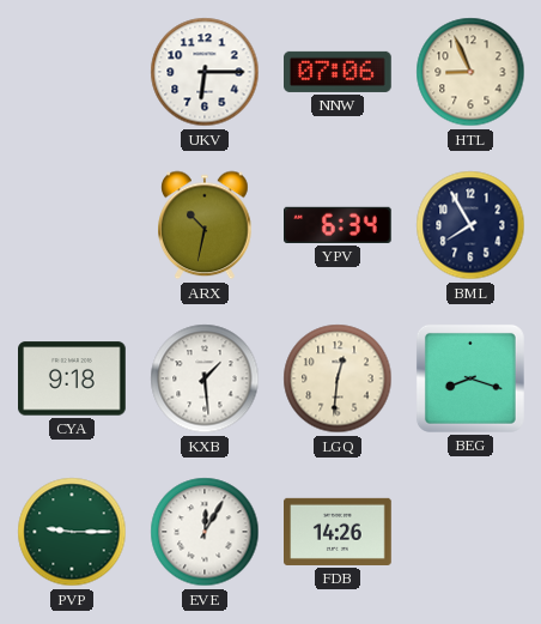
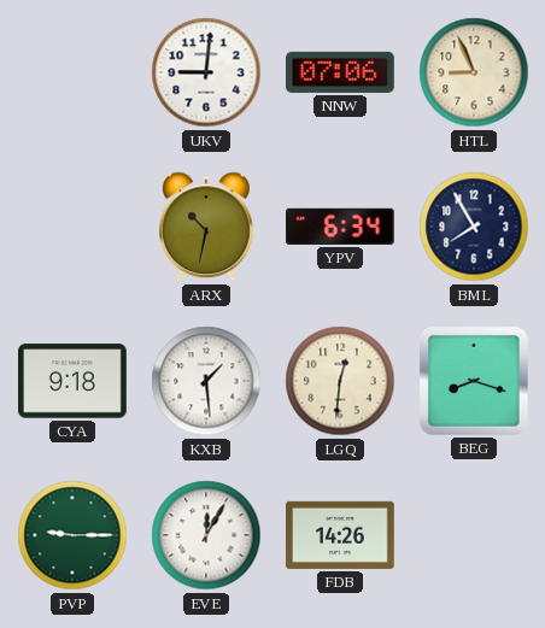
UKV: 6:15 -> 9:01
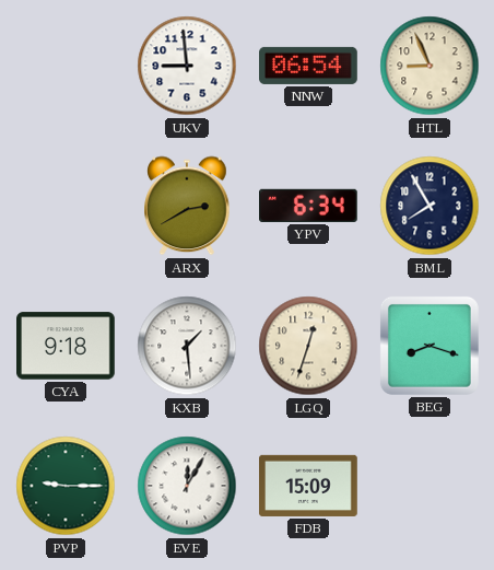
UKV: 9:01 -> 8:59
NNW: 07:06 -> 06:54
ARX: 10:32 -> 2:40
LGQ: 12:31 -> 12:33
FDB: 14:26 -> 15:09
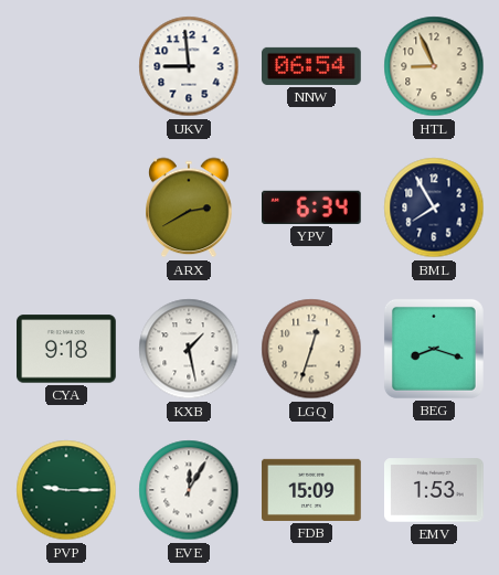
KXB: 1:29 -> 1:28
EMV: none -> 1:53
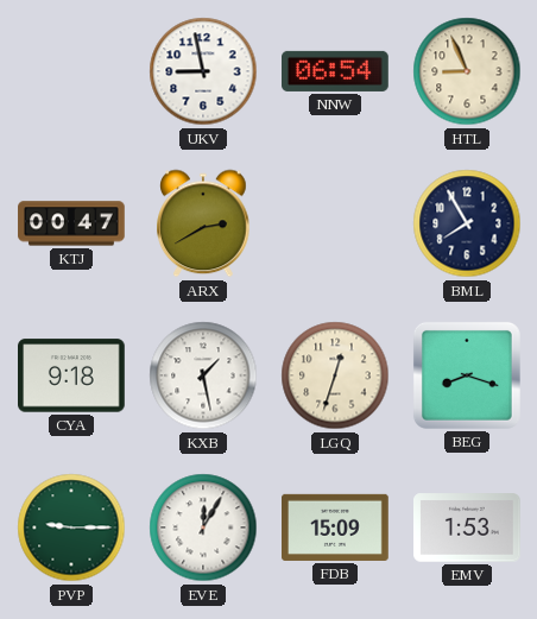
UKV: 8:59 -> 8:58
KTJ: none -> 00:47
YPV: 6:34 -> none
